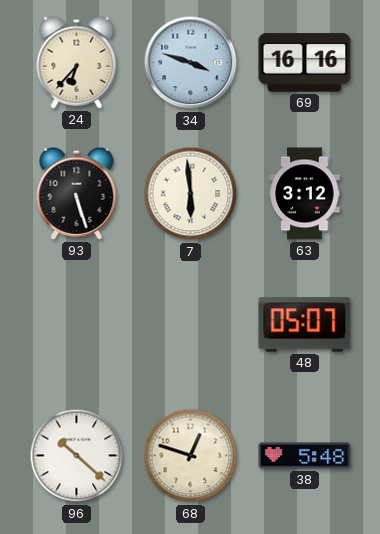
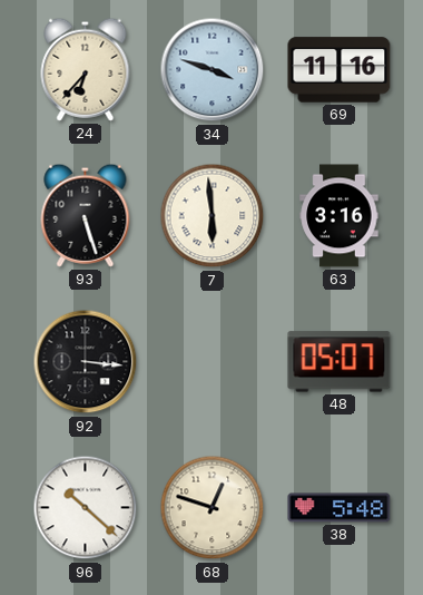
69: 16:16 -> 11:16
63: 3:12 -> 3:16
92: none -> 3:16
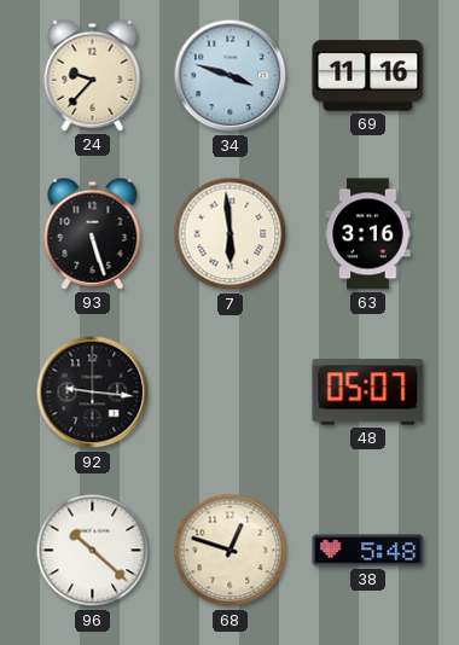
24: 6:37 -> 9:37
92: 3:16 -> 9:16
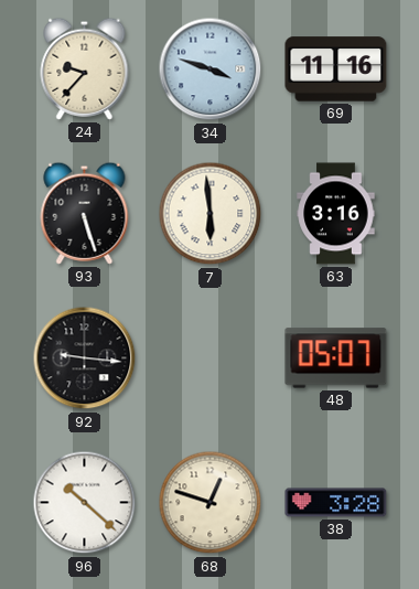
38: 5:48 -> 3:28
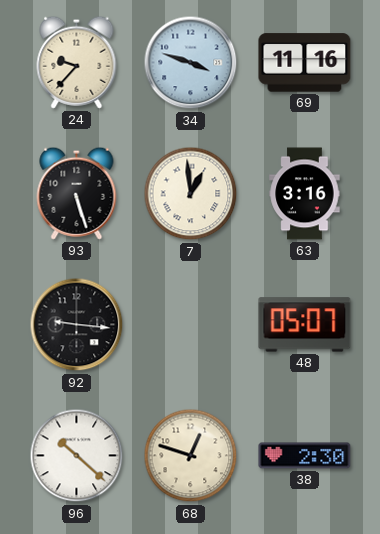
7: 5:59 -> 12:59
38: 3:28 -> 2:30
